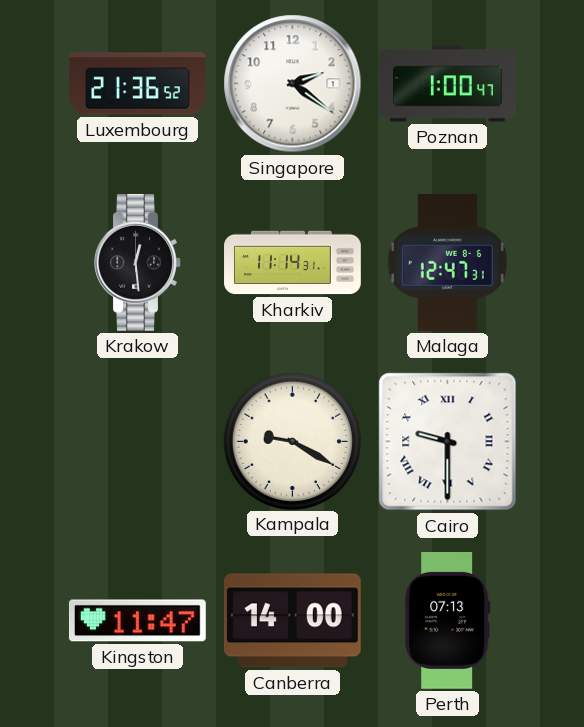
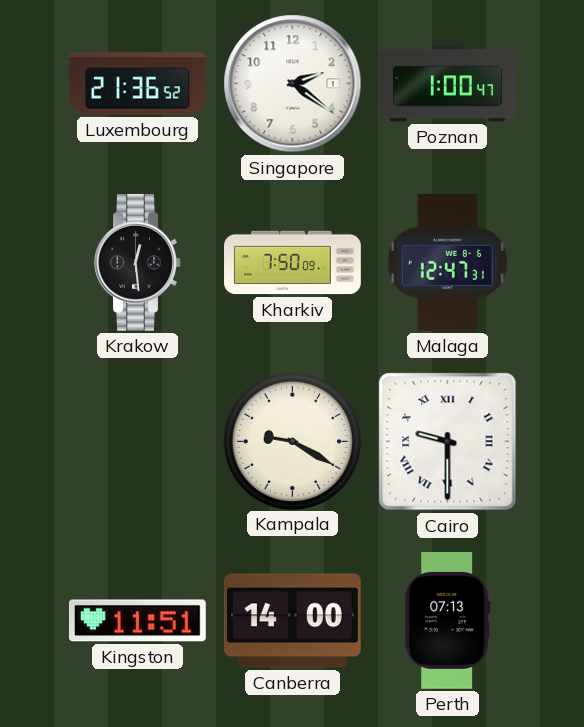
Kharkiv: 11:14 -> 7:50
Kingston: 11:47 -> 11:51
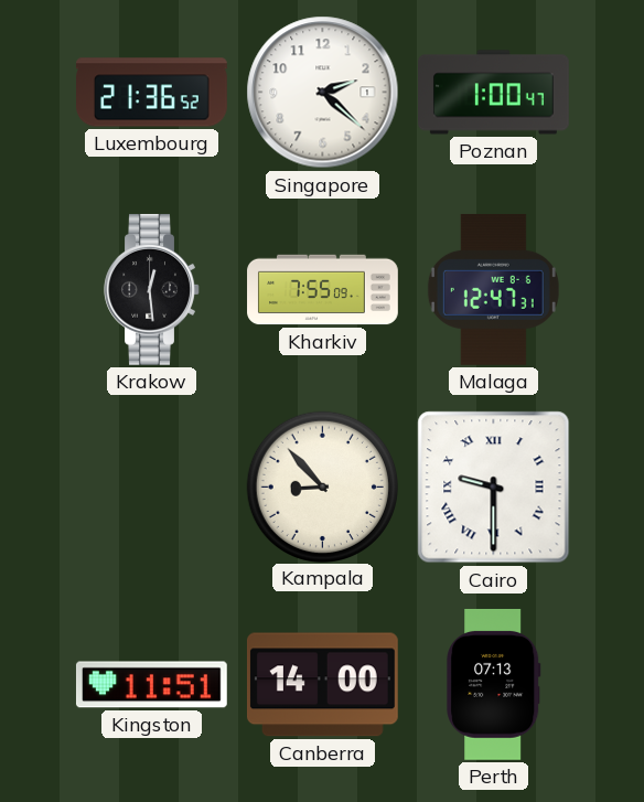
Singapore: 2:21 -> 2:22
Kharkiv: 7:50 -> 7:55
Kampala: 9:20 -> 8:53
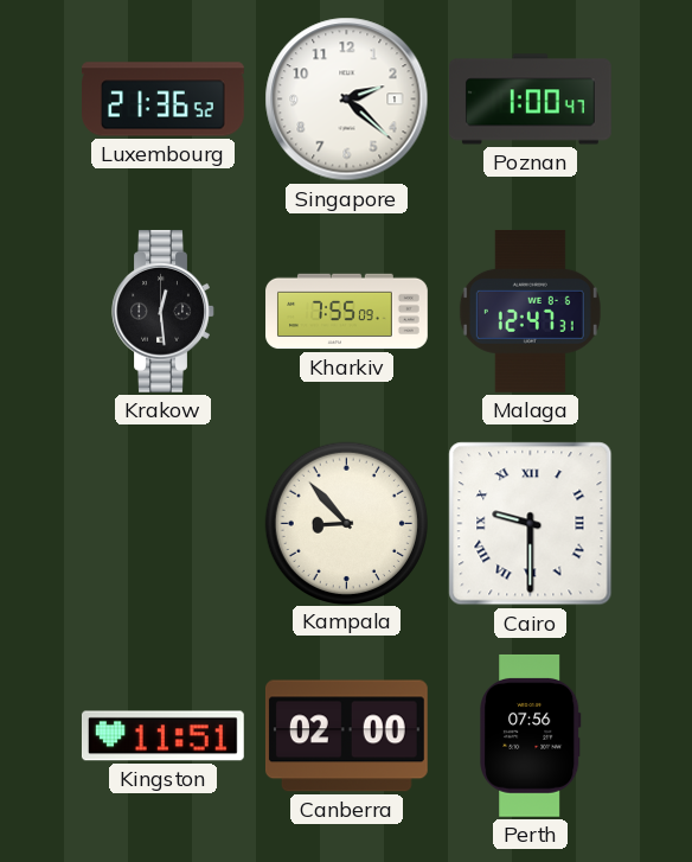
Canberra: 14:00 -> 02:00
Perth: 07:13 -> 07:56
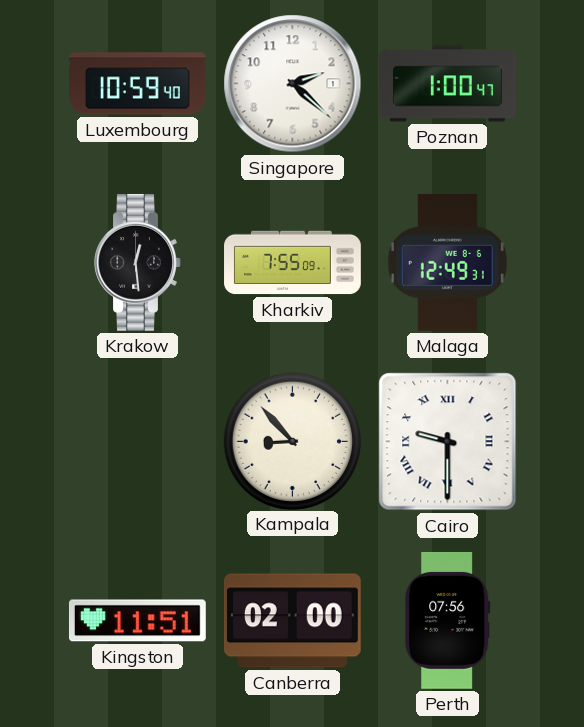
Luxembourg: 21:36 -> 10:59
Malaga: 12:47 -> 12:49
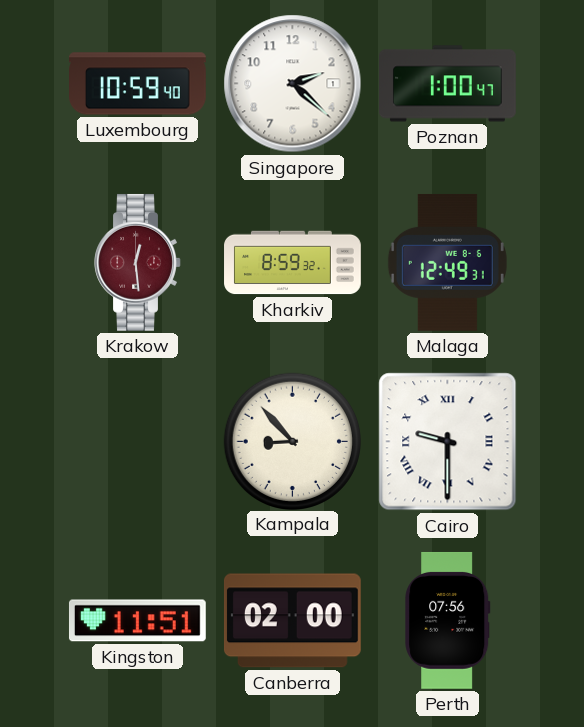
Krakow dial: black -> burgundy
Kharkiv: 7:55 -> 8:59
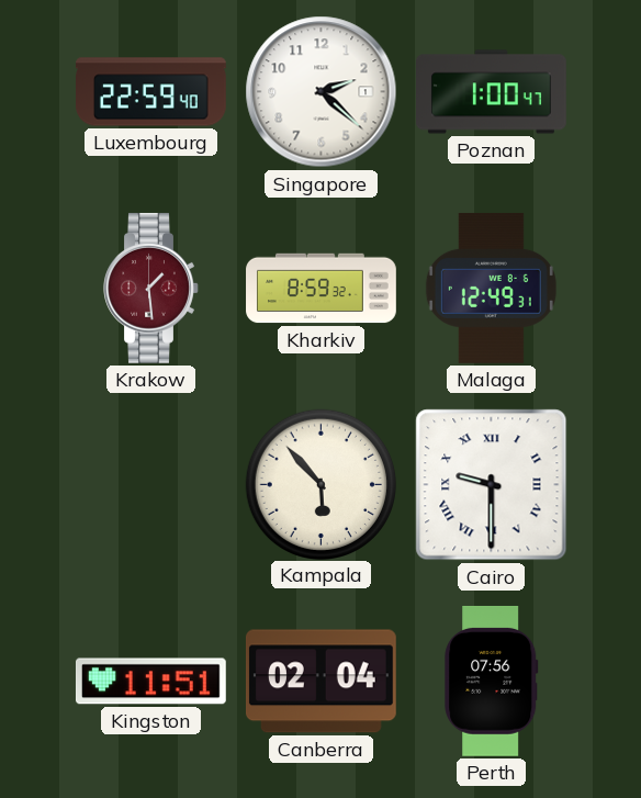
Luxembourg: 10:59 -> 22:59
Krakow: 12:29 -> 1:29
Kampala: 8:53 -> 5:53
Canberra: 02:00 -> 02:04
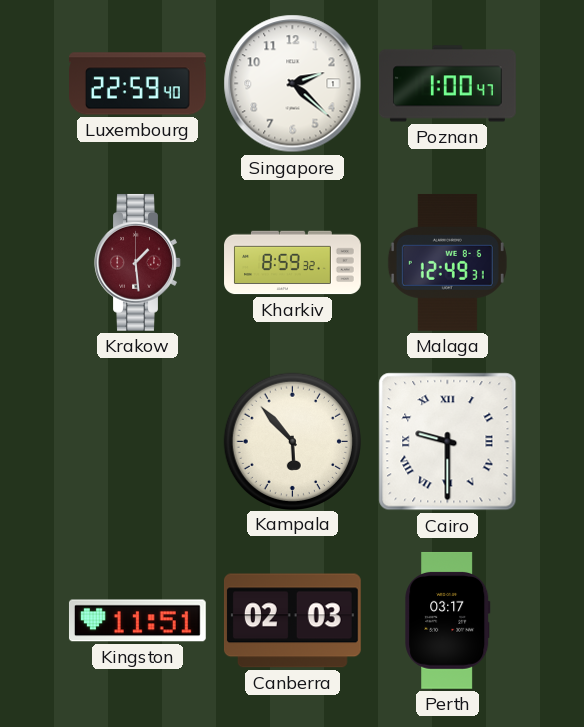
Canberra: 02:04 -> 02:03
Perth: 07:56 -> 03:17
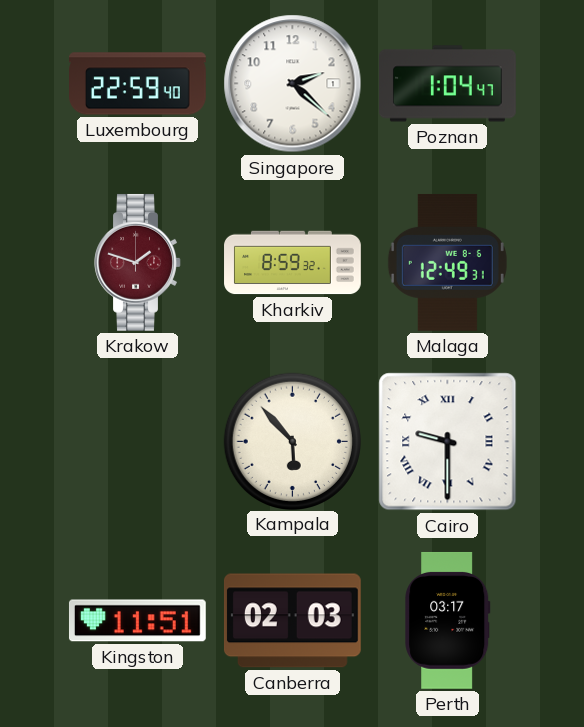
Poznan: 1:00 -> 1:04
Krakow: 1:29 -> 1:48
